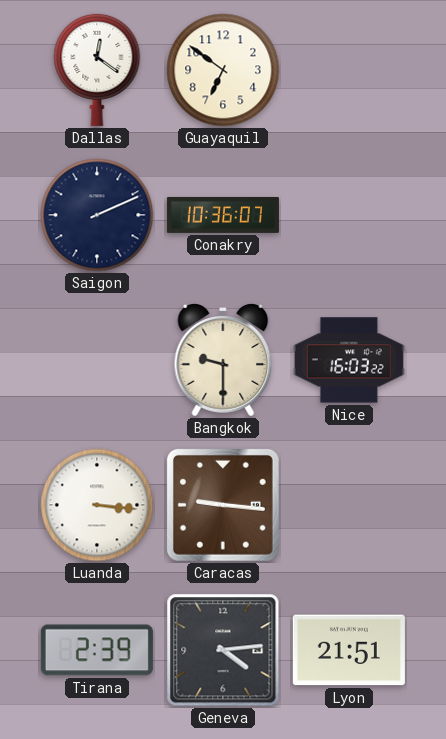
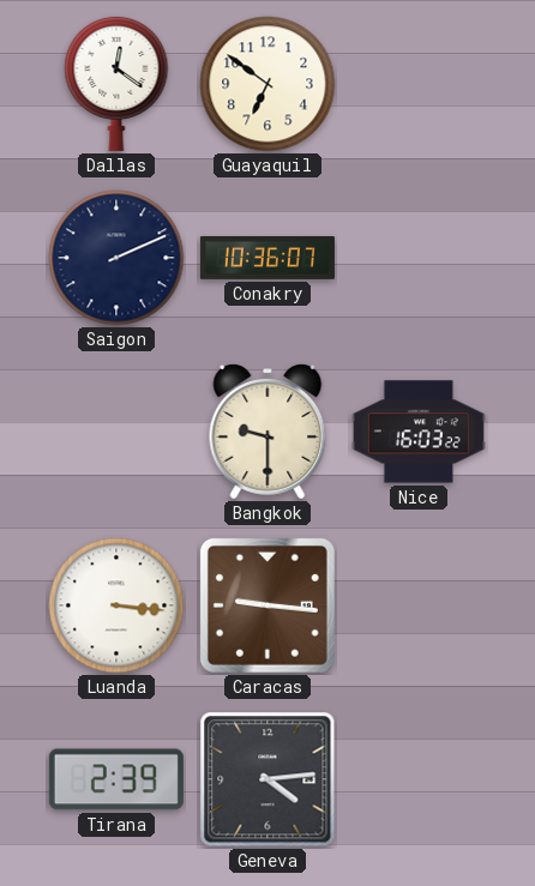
Lyon: 21:51 -> none
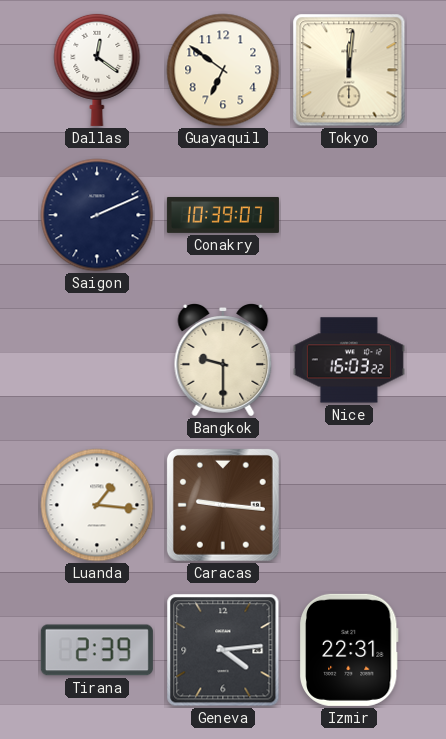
Tokyo: none -> 12:01
Conakry: 10:36 -> 10:39
Luanda: 3:16 -> 1:16
Izmir: none -> 22:31
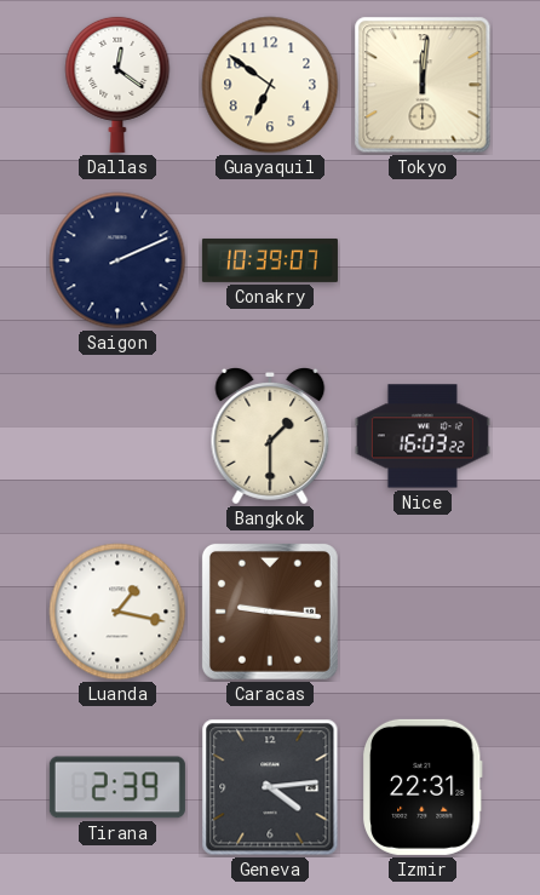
Bangkok: 9:30 -> 1:30
Luanda: 1:16 -> 1:17
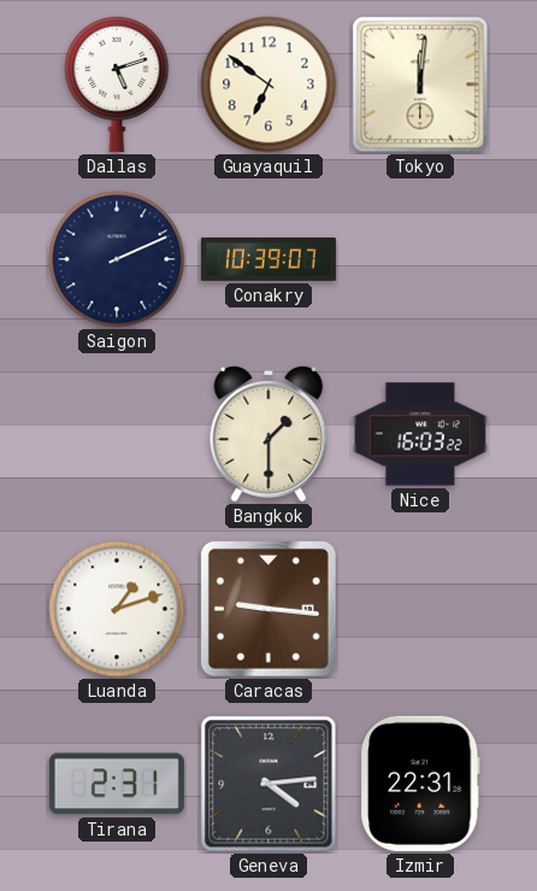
Dallas: 12:21 -> 5:12
Luanda: 1:17 -> 1:12
Tirana: 2:39 -> 2:31
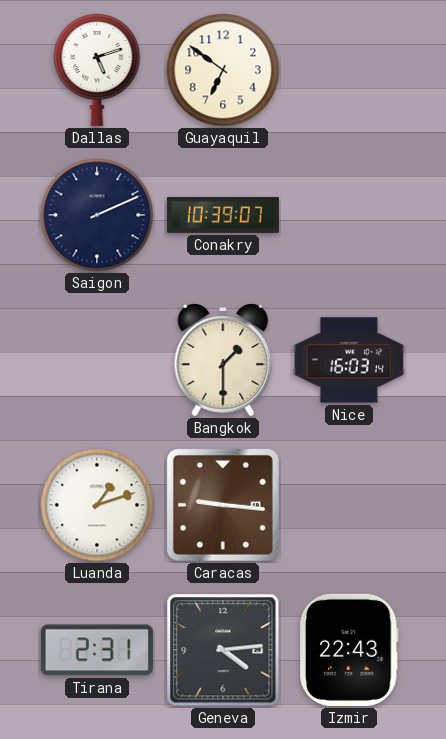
Tokyo: 12:01 -> none
Nice: 16:03:22 -> 16:03:14
Izmir: 22:31 -> 22:43
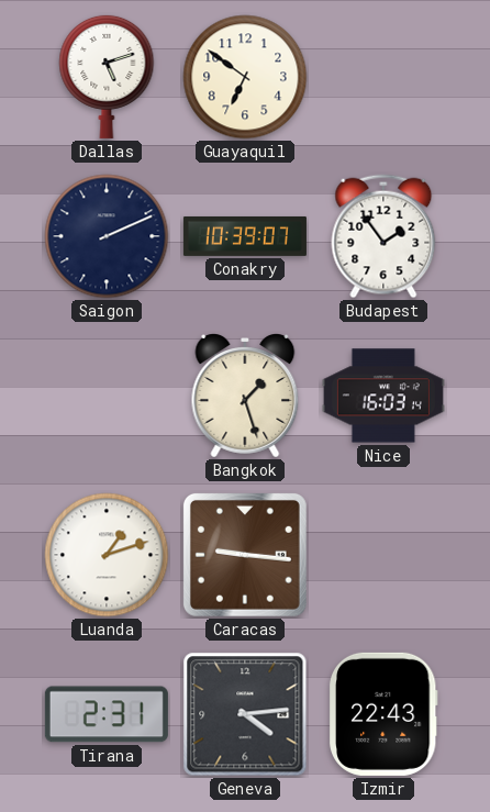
Budapest: none -> 1:54
Bangkok: 1:30 -> 1:27
